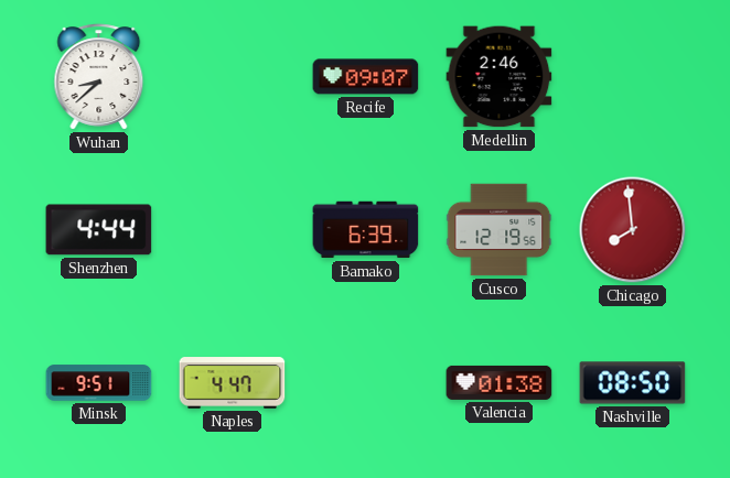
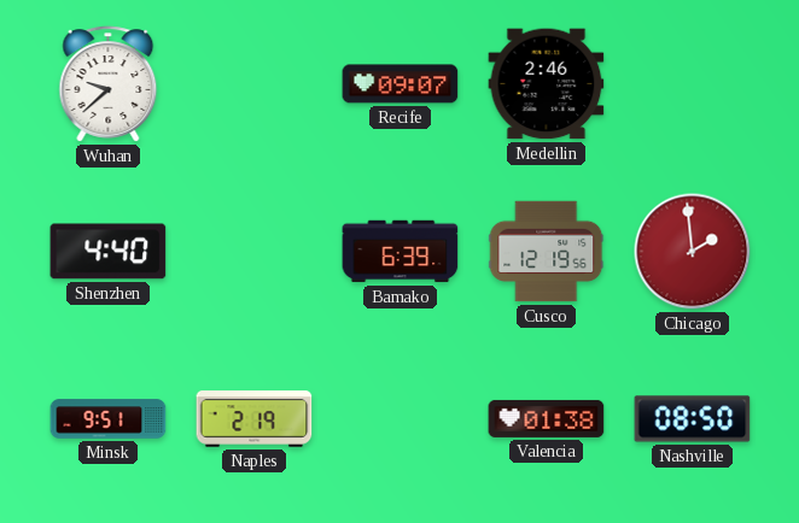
Wuhan: 8:38 -> 9:38
Shenzhen: 4:44 -> 4:40
Chicago: 7:59 -> 1:59
Naples: 4:47 -> 2:19
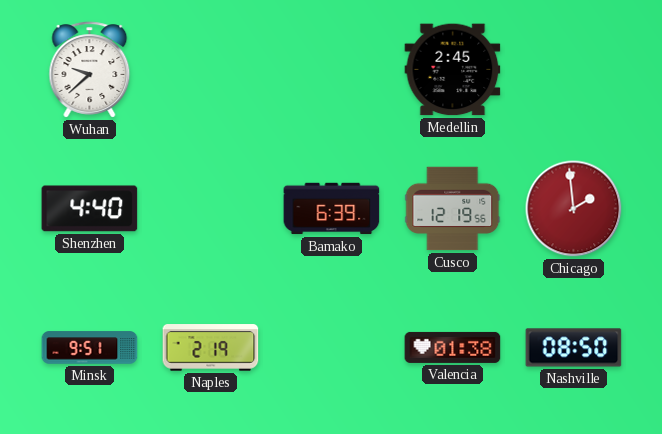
Recife: 09:07 -> none
Medellin: 2:46 -> 2:45
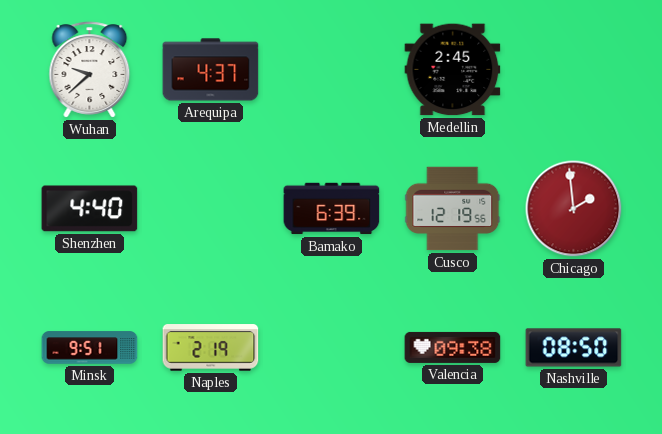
Arequipa: none -> 4:37
Valencia: 01:38 -> 09:38
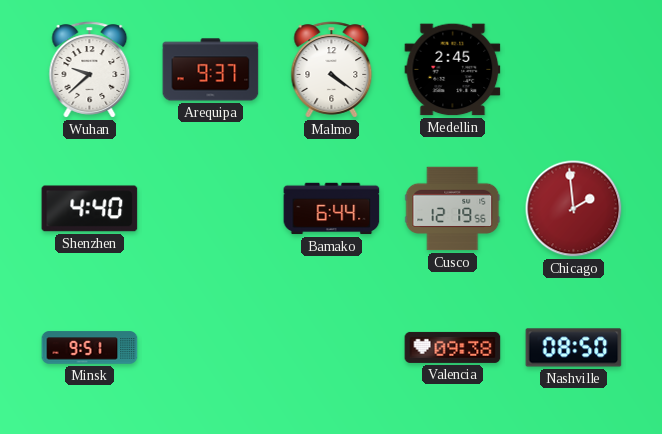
Arequipa: 4:37 -> 9:37
Malmo: none -> 4:21
Bamako: 6:39 -> 6:44
Naples: 2:19 -> none
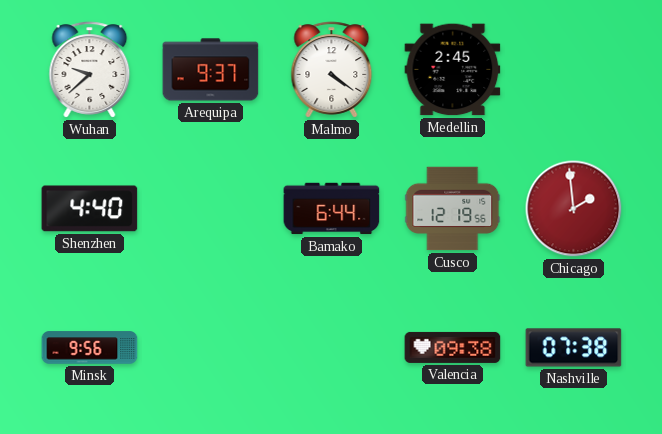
Minsk: 9:51 -> 9:56
Nashville: 08:50 -> 07:38
